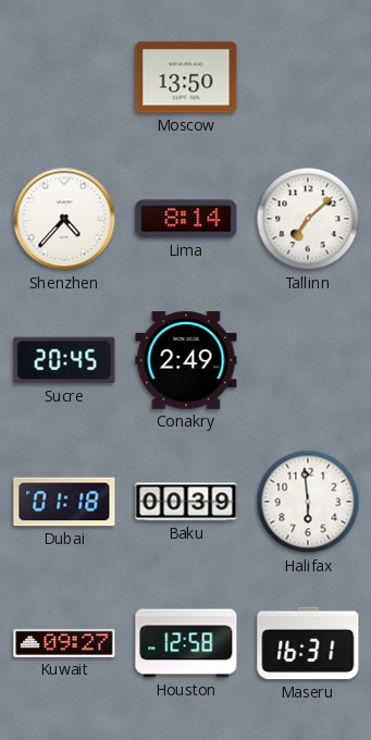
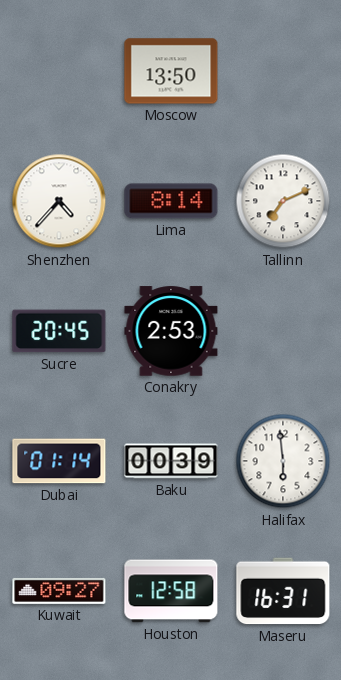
Tallinn: 7:08 -> 7:11
Conakry: 2:49 -> 2:53
Dubai: 01:18 -> 01:14
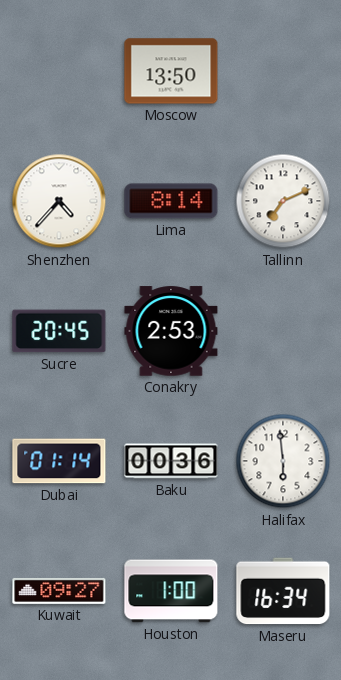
Baku: 00:39 -> 00:36
Houston: 12:58 -> 1:00
Maseru: 16:31 -> 16:34
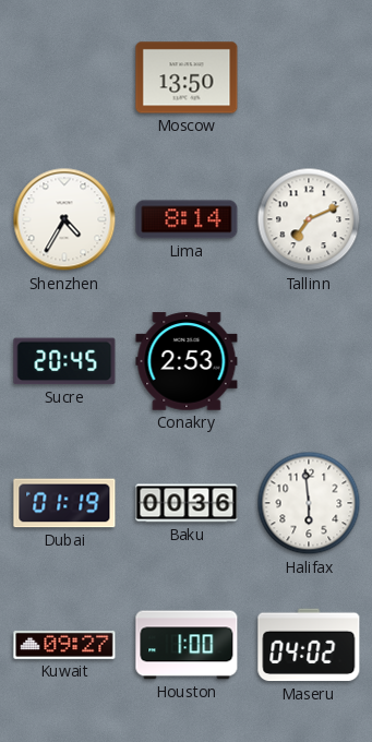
Shenzhen: 4:37 -> 4:35
Dubai: 01:14 -> 01:19
Maseru: 16:34 -> 04:02
